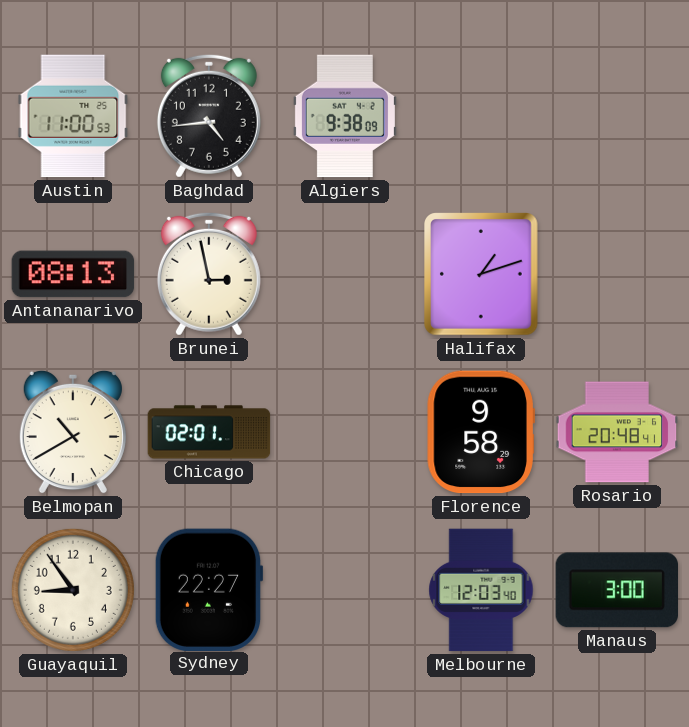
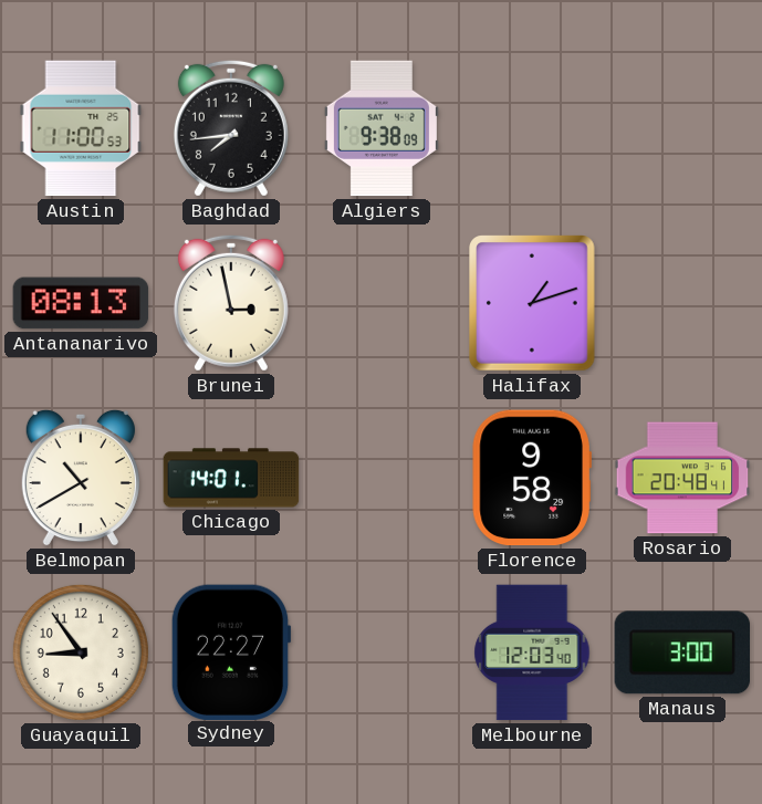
Baghdad: 4:44 -> 7:44
Chicago: 02:01 -> 14:01
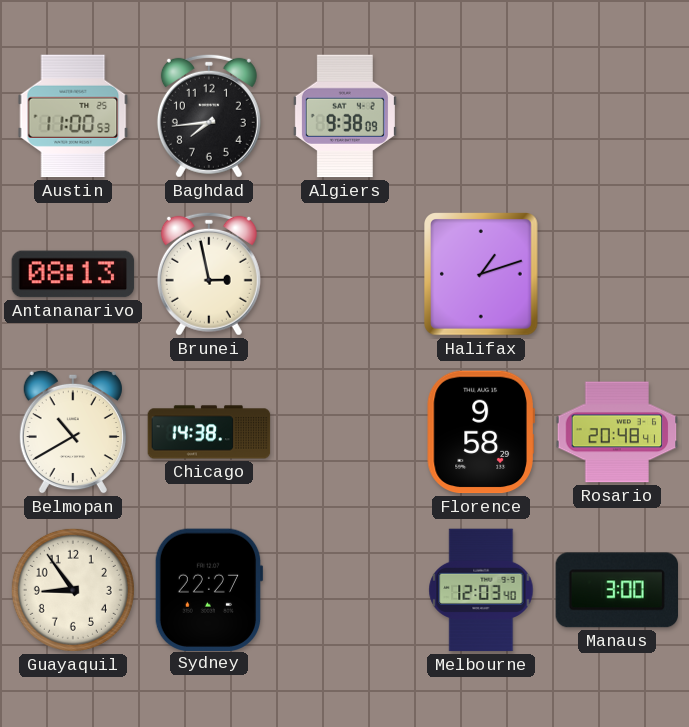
Chicago: 14:01 -> 14:38
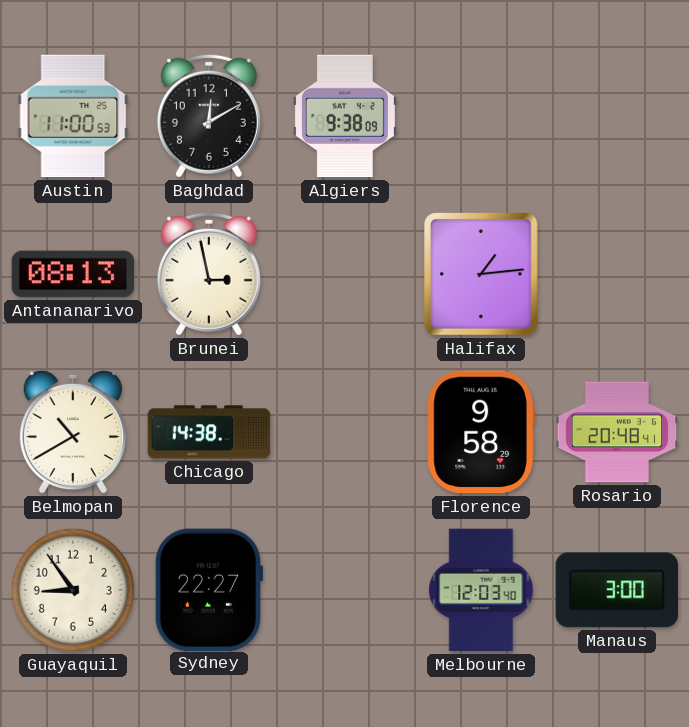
Baghdad: 7:44 -> 12:10
Halifax: 1:12 -> 1:14
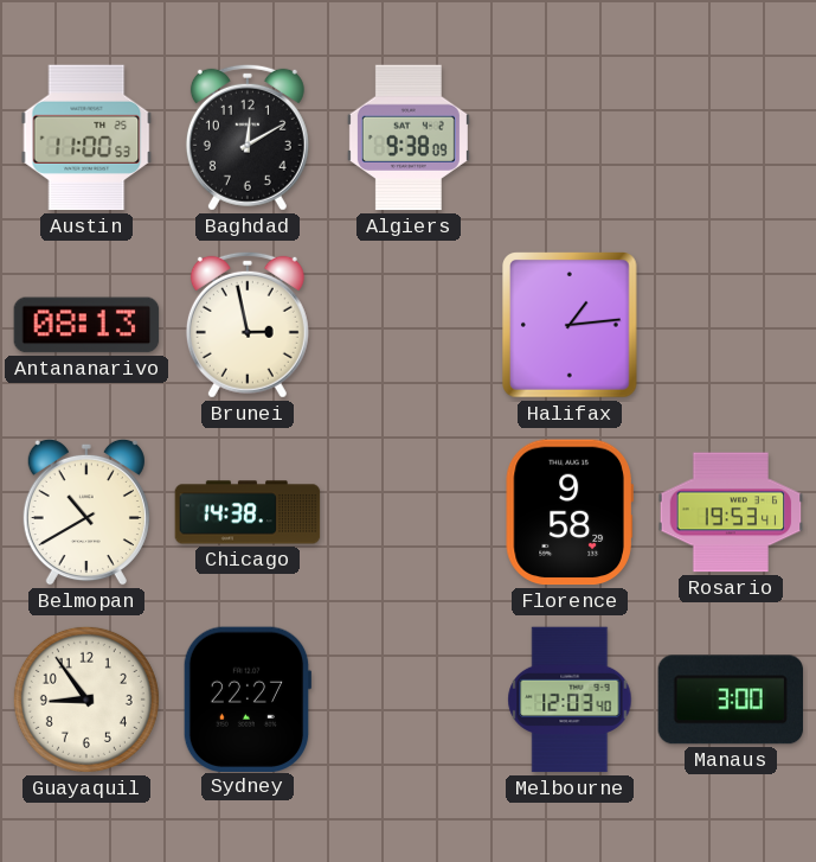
Rosario: 20:48 -> 19:53
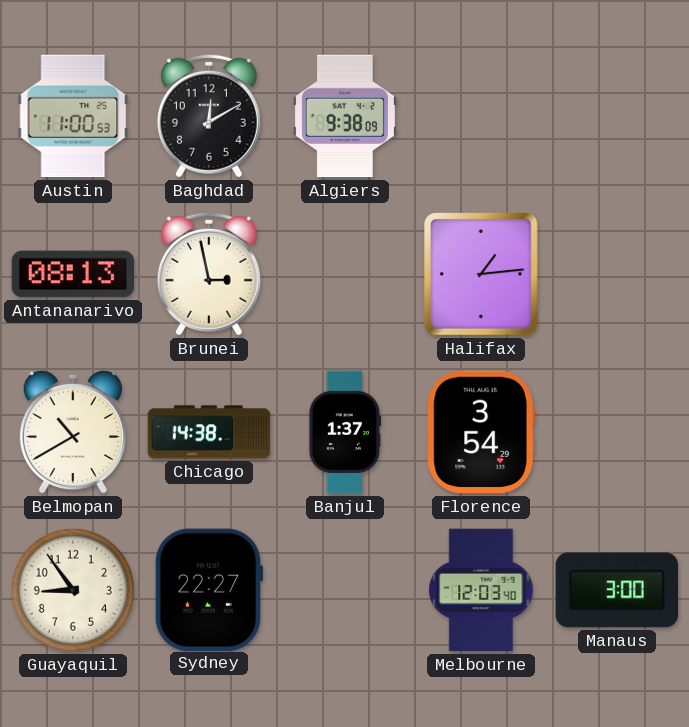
Banjul: none -> 1:37
Florence: 9:58 -> 3:54
Rosario: 19:53 -> none
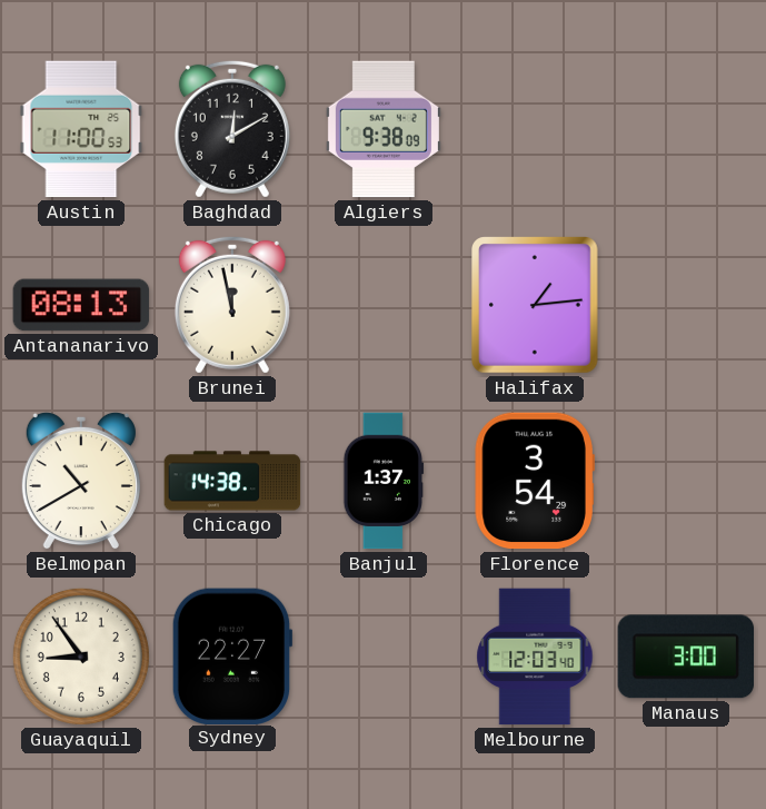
Brunei: 2:58 -> 11:58
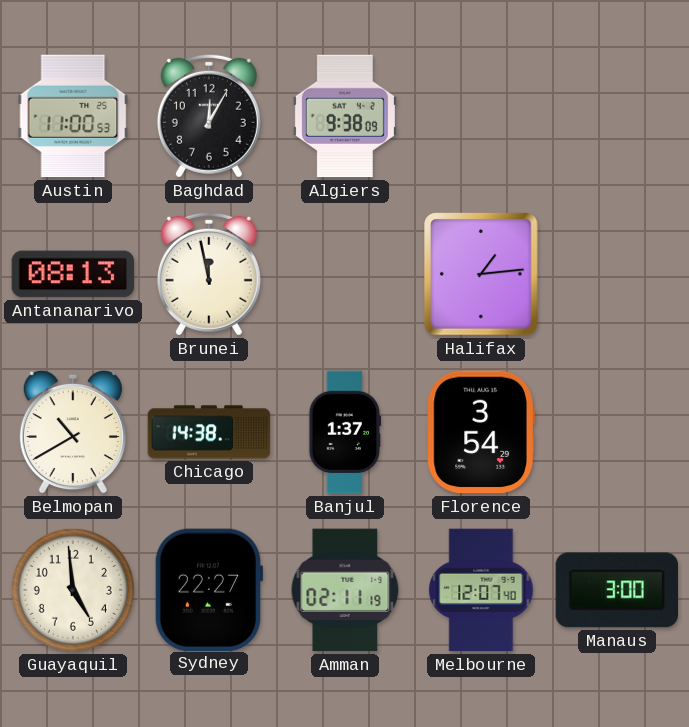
Baghdad: 12:10 -> 12:05
Guayaquil: 8:54 -> 4:59
Amman: none -> 02:11
Melbourne: 12:03 -> 12:07
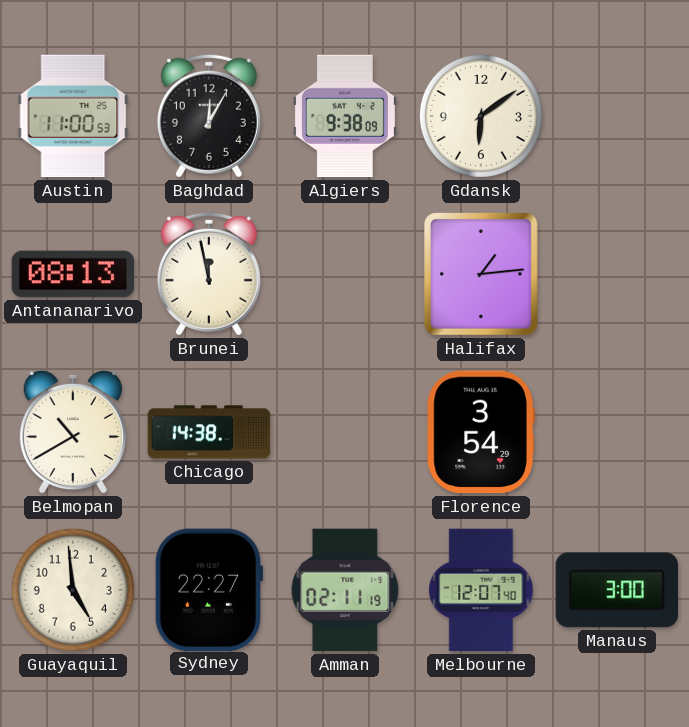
Gdansk: none -> 6:09
Banjul: 1:37 -> none
